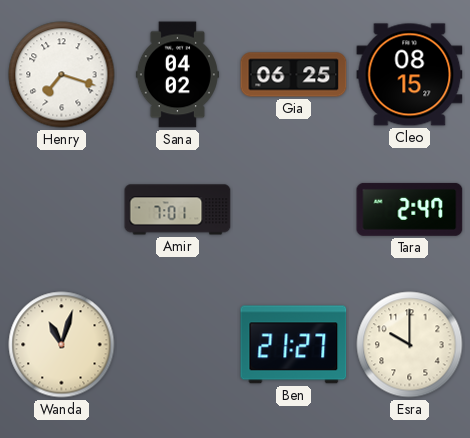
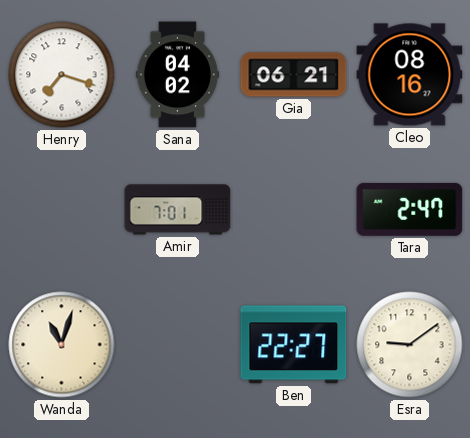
Gia: 06:25 -> 06:21
Cleo: 08:15 -> 08:16
Ben: 21:27 -> 22:27
Esra: 10:00 -> 9:09
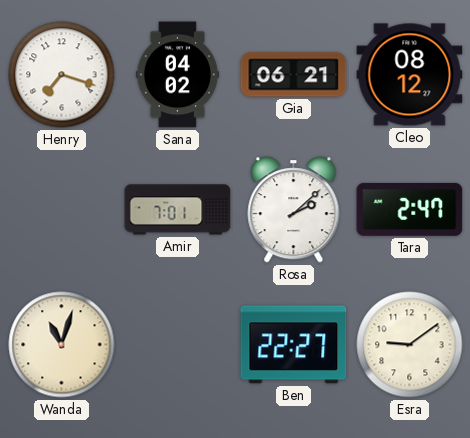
Cleo: 08:16 -> 08:12
Rosa: none -> 2:08
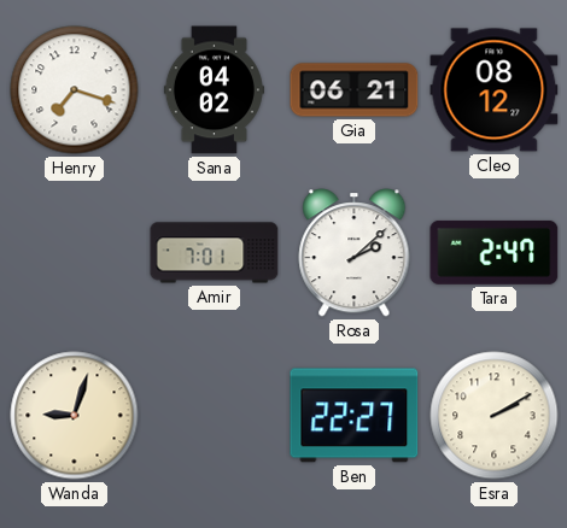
Wanda: 11:03 -> 9:03
Esra: 9:09 -> 2:10
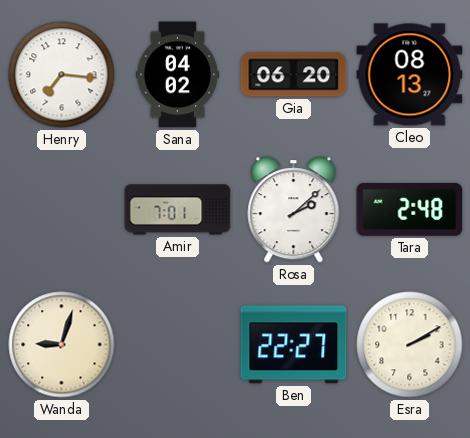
Henry: 7:18 -> 7:16
Gia: 06:21 -> 06:20
Cleo: 08:12 -> 08:13
Tara: 2:47 -> 2:48
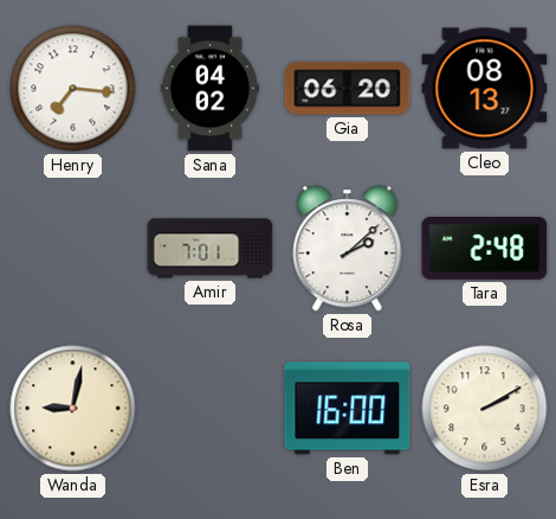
Wanda: 9:03 -> 9:02
Ben: 22:27 -> 16:00
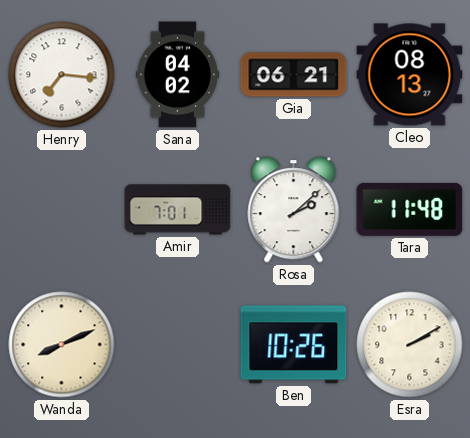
Gia: 06:20 -> 06:21
Tara: 2:48 -> 11:48
Wanda: 9:02 -> 8:11
Ben: 16:00 -> 10:26
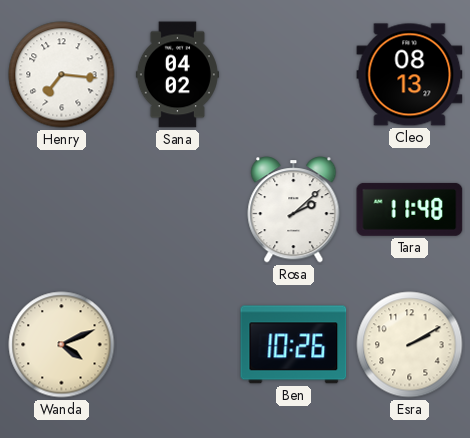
Gia: 06:21 -> none
Amir: 7:01 -> none
Wanda: 8:11 -> 4:11
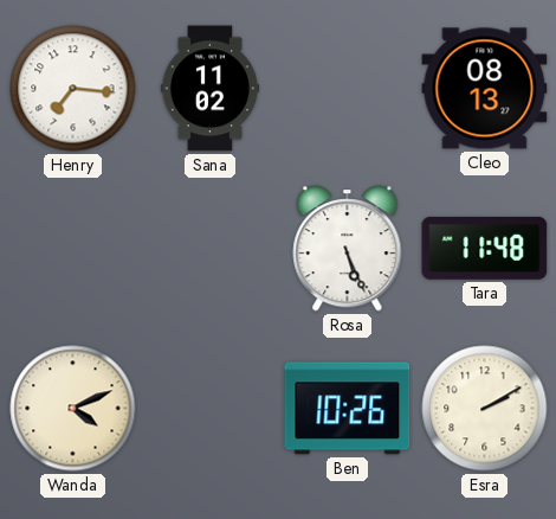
Sana: 04:02 -> 11:02
Rosa: 2:08 -> 5:26
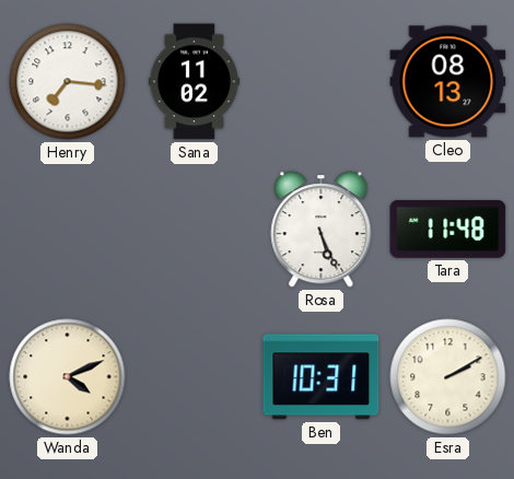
Ben: 10:26 -> 10:31
